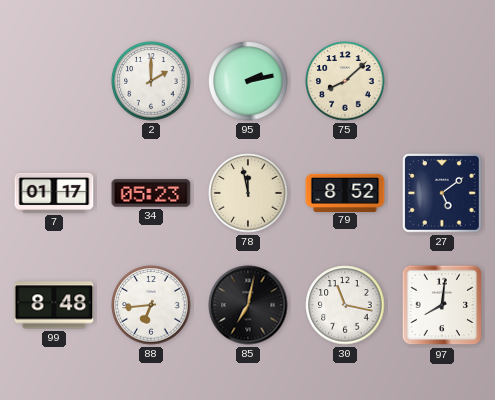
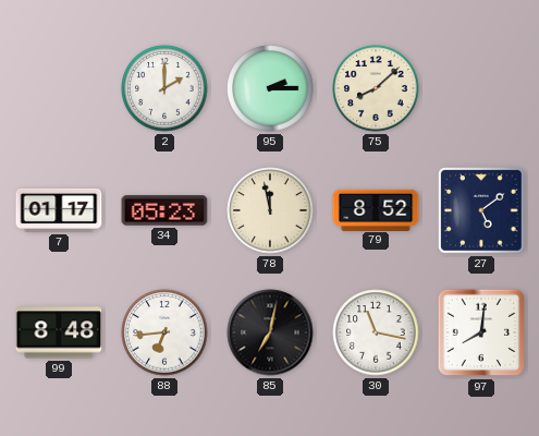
95: 2:13 -> 2:15
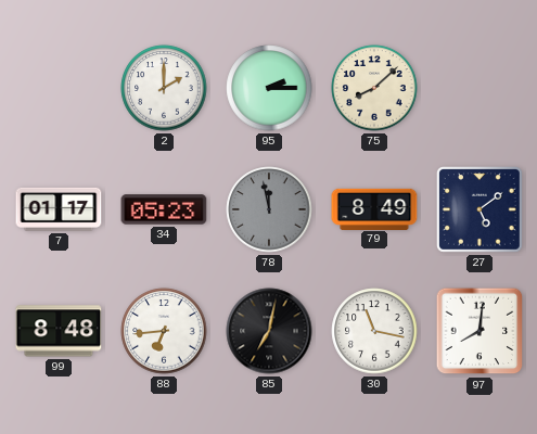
78 dial: cream -> grey
79: 8:52 -> 8:49
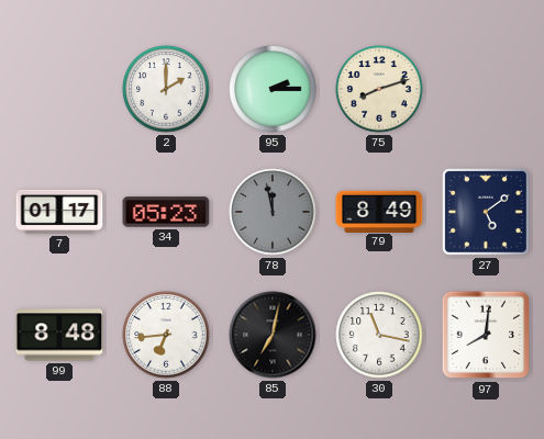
75: 8:08 -> 8:12
